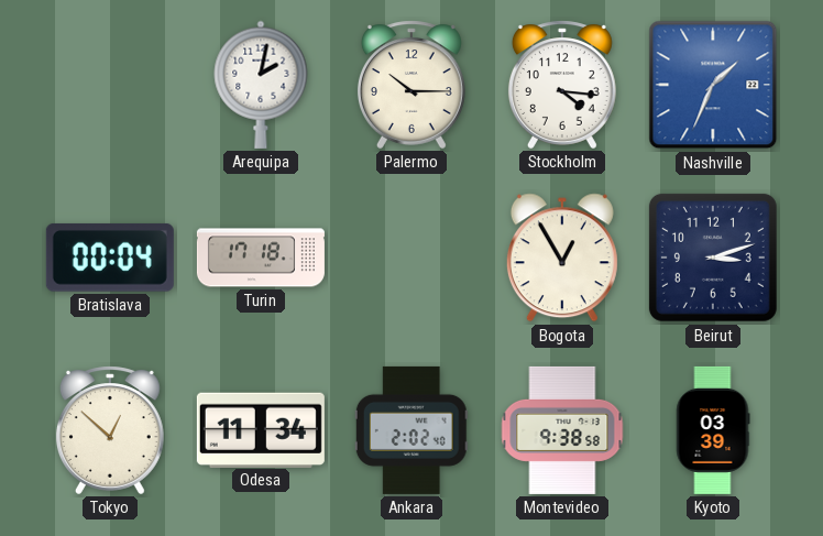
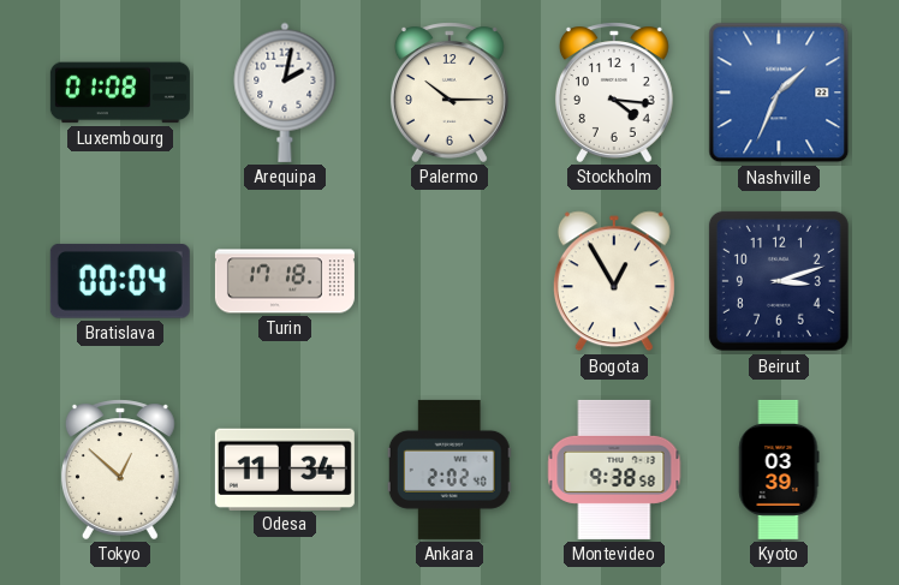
Luxembourg: none -> 01:08
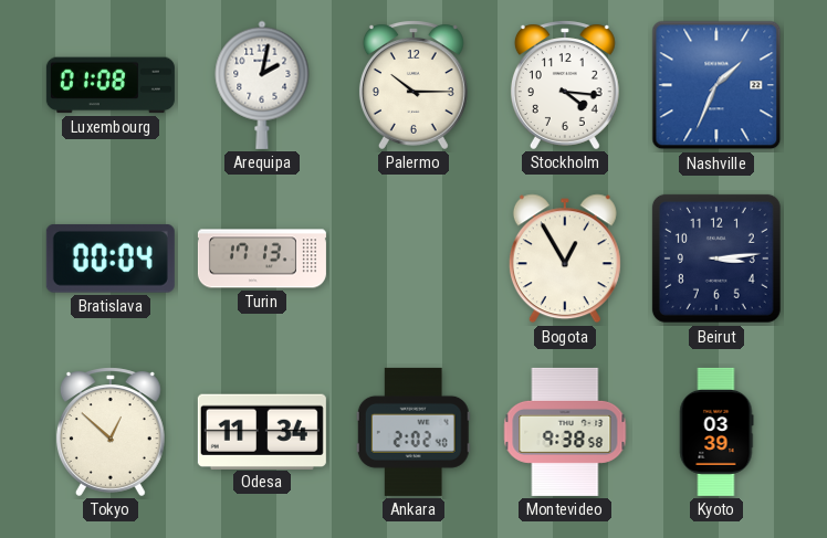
Turin: 17:18 -> 17:13
Beirut: 3:12 -> 3:14
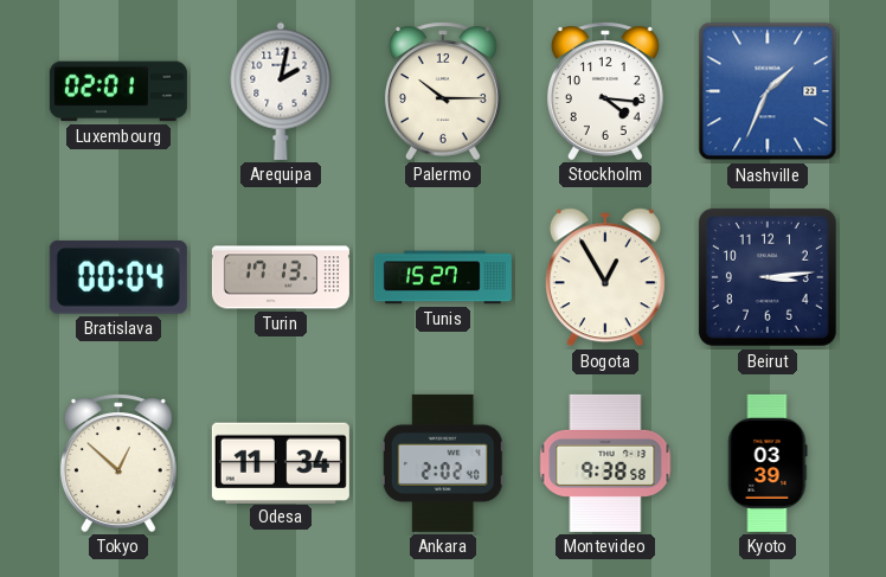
Luxembourg: 01:08 -> 02:01
Tunis: none -> 15:27
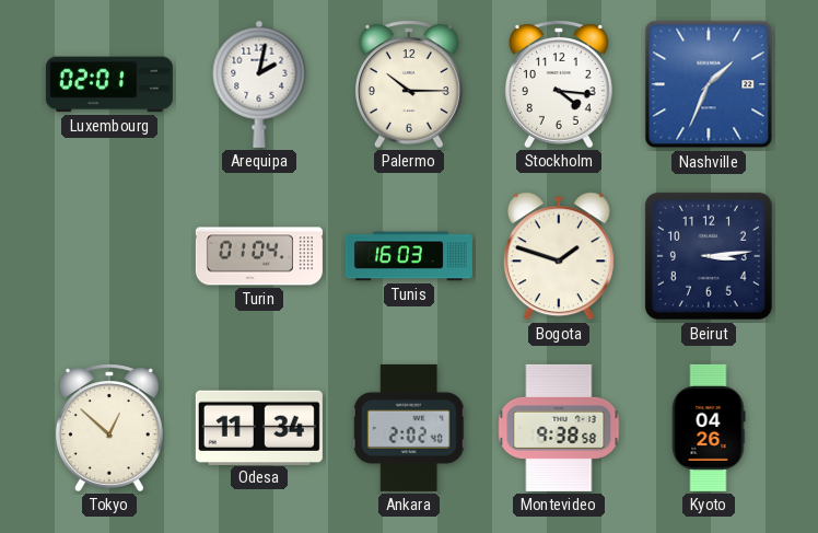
Bratislava: 00:04 -> none
Turin: 17:13 -> 01:04
Tunis: 15:27 -> 16:03
Bogota: 12:55 -> 1:48
Kyoto: 03:39 -> 04:26
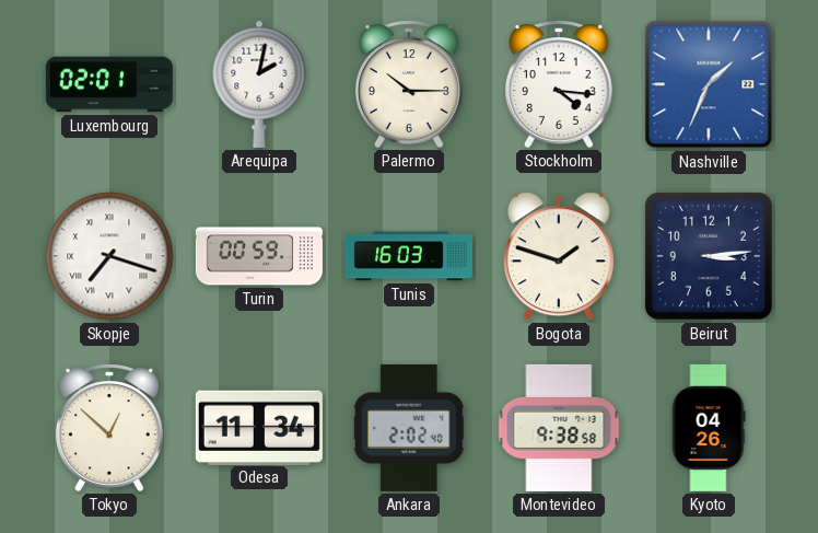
Skopje: none -> 7:18
Turin: 01:04 -> 00:59
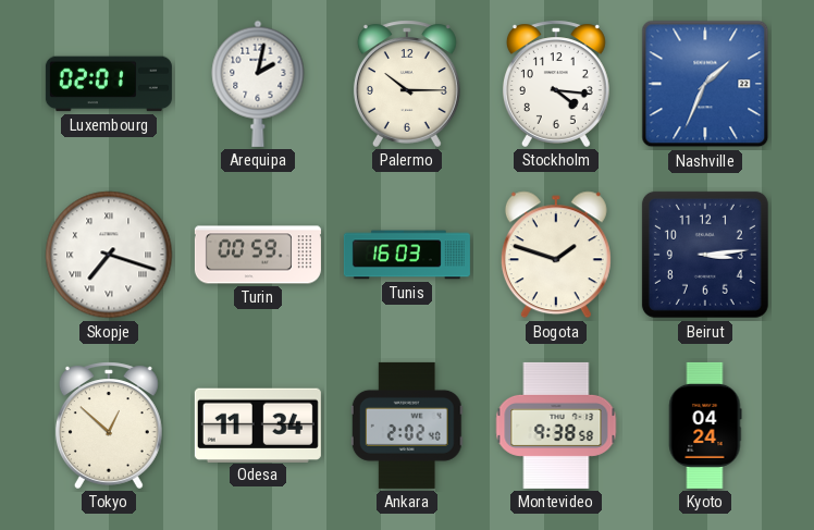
Kyoto: 04:26 -> 04:24
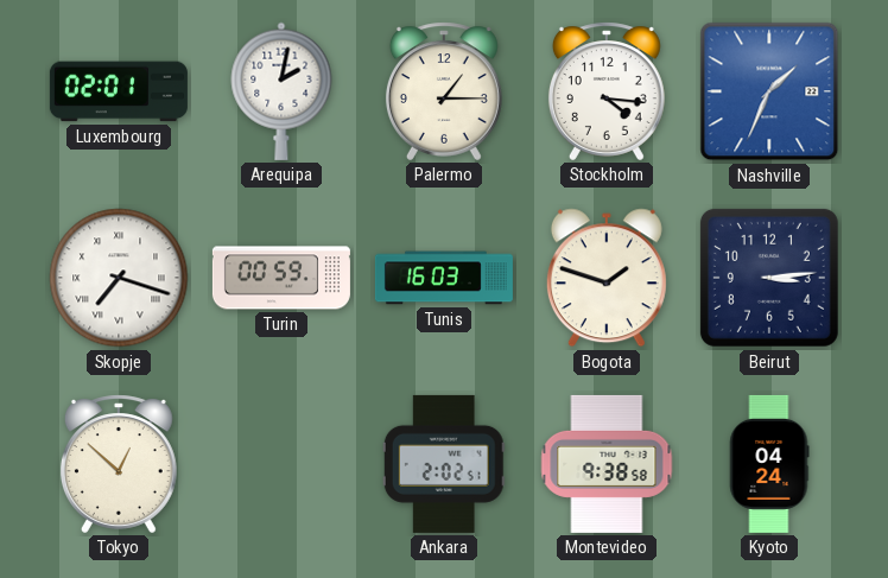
Palermo: 10:15 -> 1:15
Odesa: 11:34 -> none
Ankara: 2:02:40 -> 2:02:51
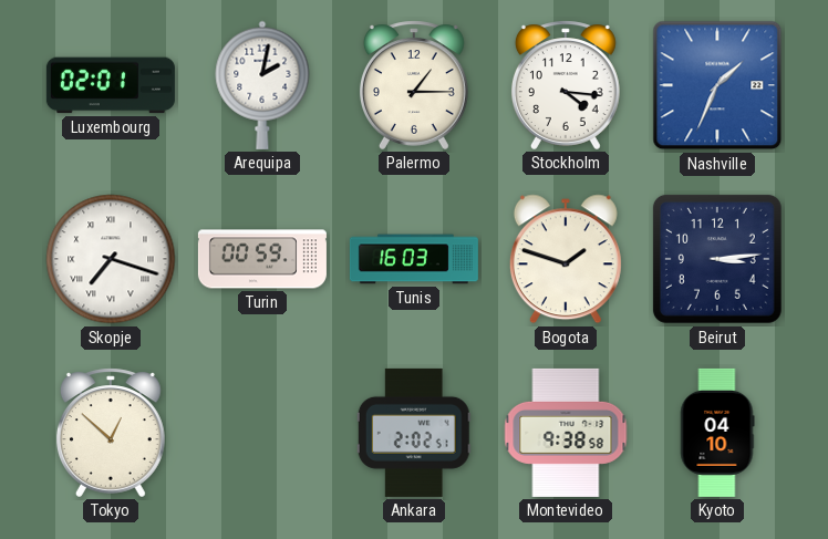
Kyoto: 04:24 -> 04:10
